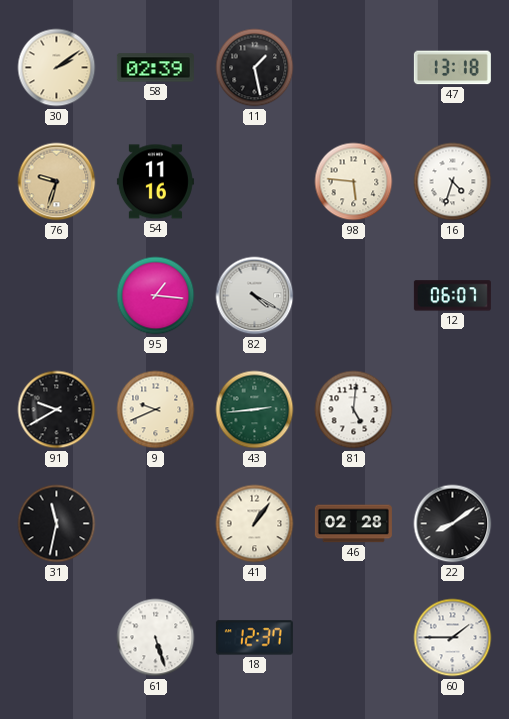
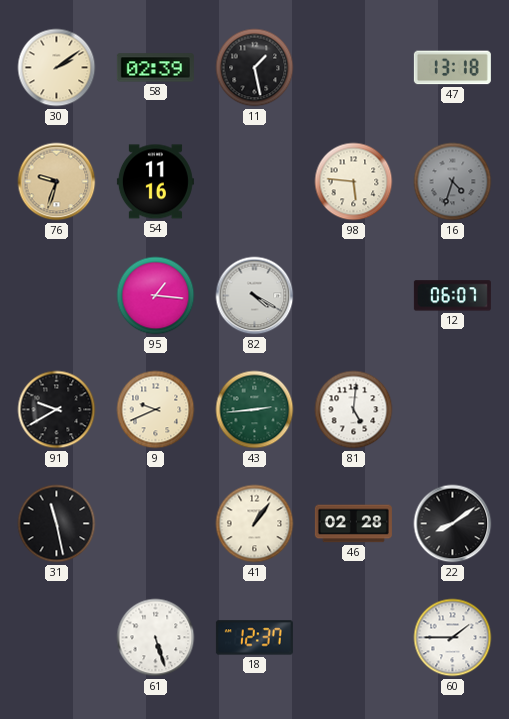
16 dial: white -> grey
31: 11:32 -> 11:28
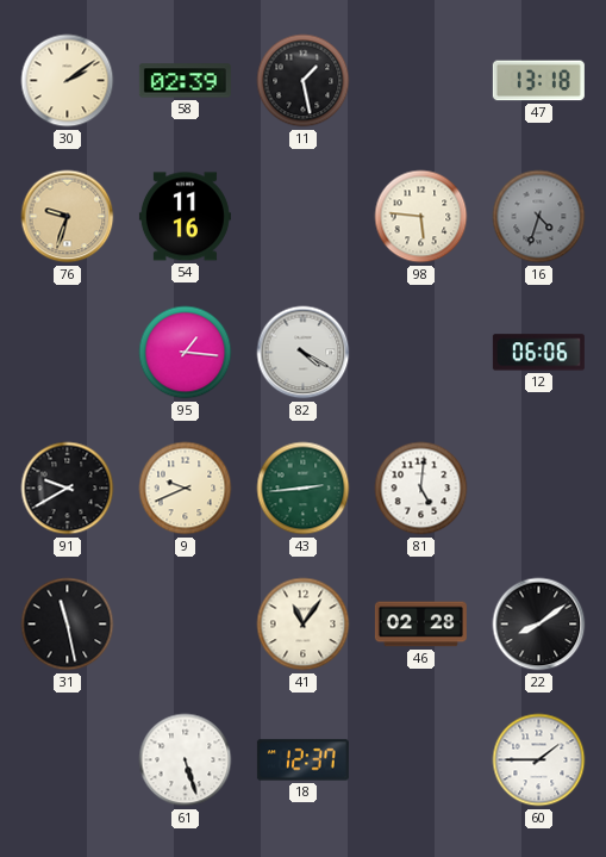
12: 06:07 -> 06:06
41: 1:06 -> 11:06
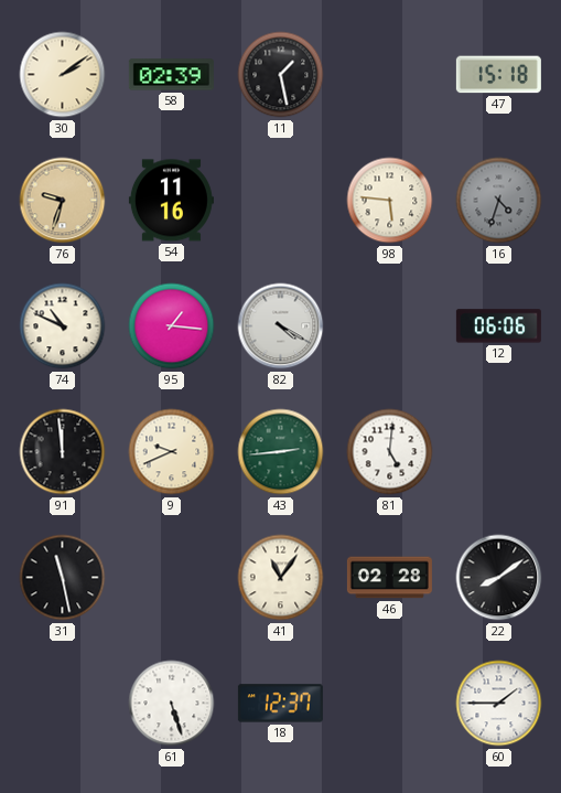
47: 13:18 -> 15:18
74: none -> 10:49
91: 9:40 -> 11:59
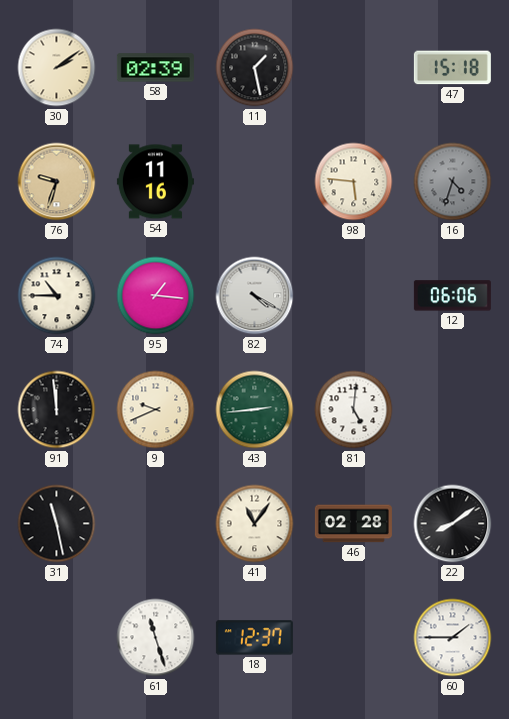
74: 10:49 -> 10:45
61: 5:27 -> 11:27
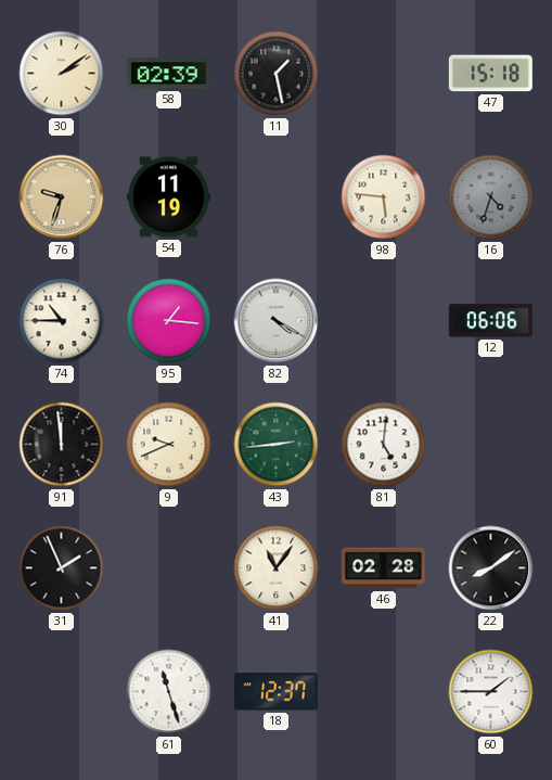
54: 11:16 -> 11:19
31: 11:28 -> 1:56
